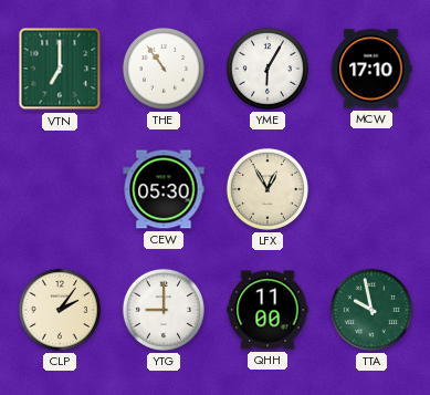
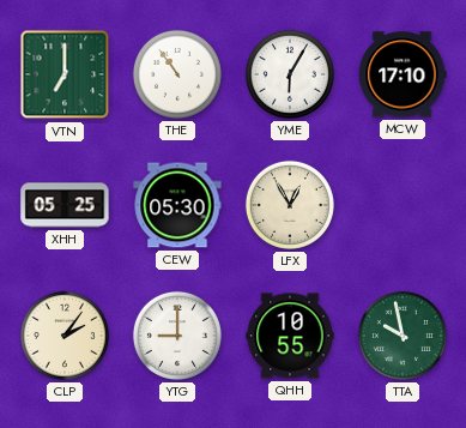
XHH: none -> 05:25
QHH: 11:00 -> 10:55
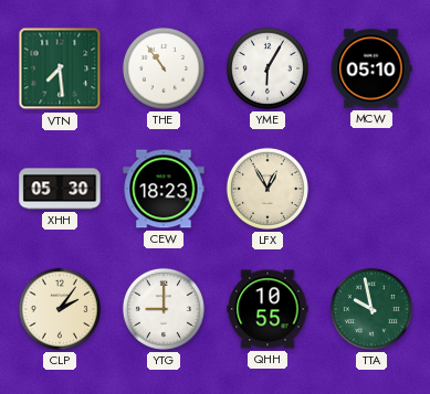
VTN: 7:00 -> 7:29
MCW: 17:10 -> 05:10
XHH: 05:25 -> 05:30
CEW: 05:30 -> 18:23
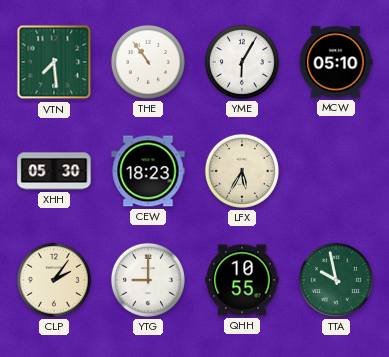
LFX: 12:55 -> 5:35
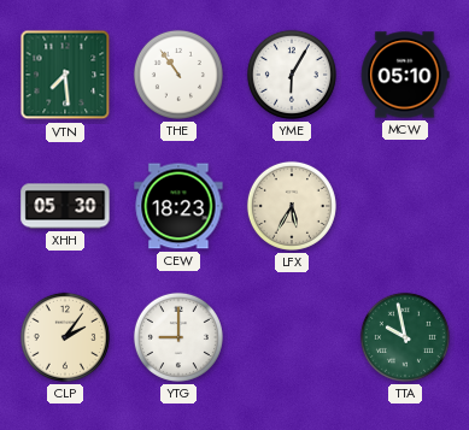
QHH: 10:55 -> none
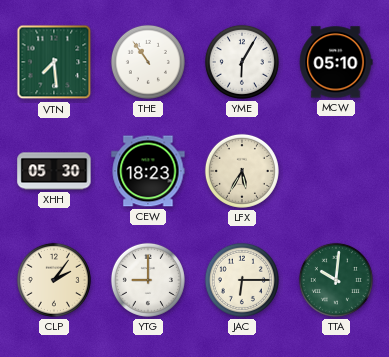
JAC: none -> 6:15
TTA: 9:58 -> 10:01
